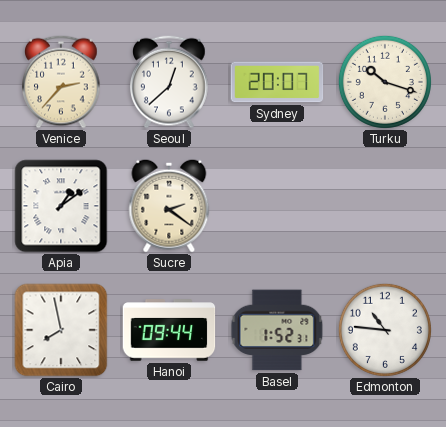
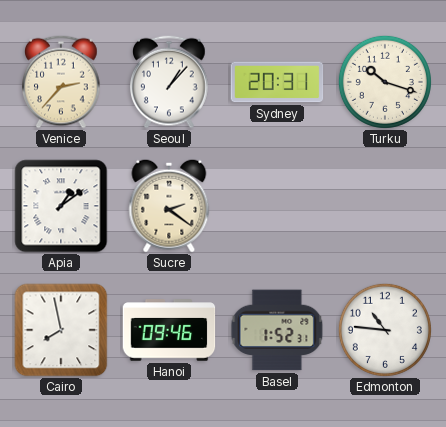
Seoul: 12:38 -> 1:07
Sydney: 20:07 -> 20:31
Hanoi: 09:44 -> 09:46
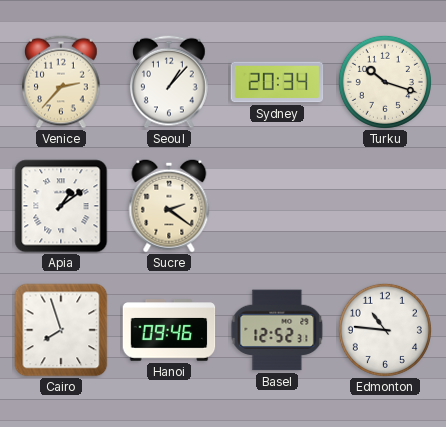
Sydney: 20:31 -> 20:34
Cairo: 7:58 -> 7:57
Basel: 1:52 -> 12:52
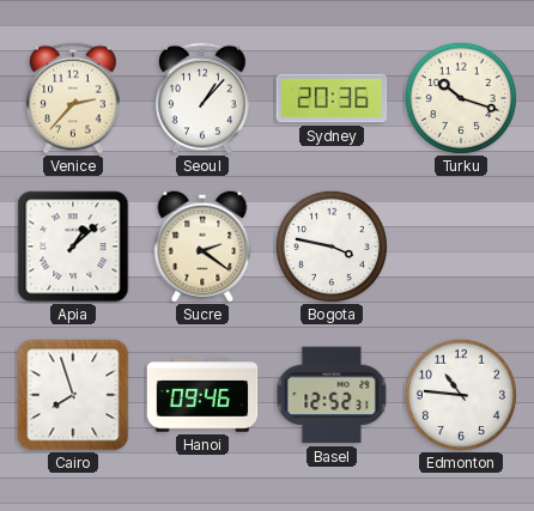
Sydney: 20:34 -> 20:36
Apia: 1:09 -> 1:08
Bogota: none -> 3:47
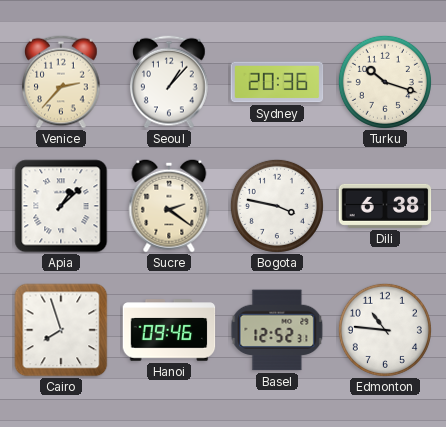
Dili: none -> 6:38
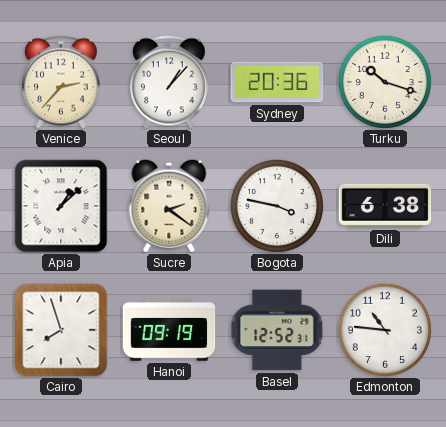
Hanoi: 09:46 -> 09:19
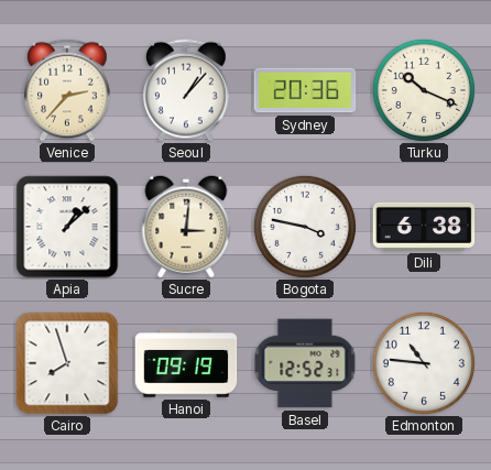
Turku: 10:18 -> 10:19
Sucre: 2:21 -> 3:01
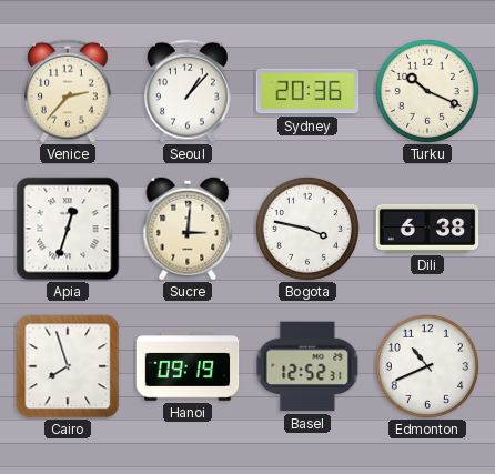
Apia: 1:08 -> 12:33
Edmonton: 10:46 -> 10:41
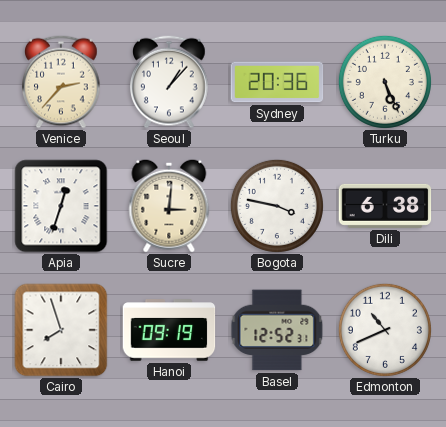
Turku: 10:19 -> 5:26
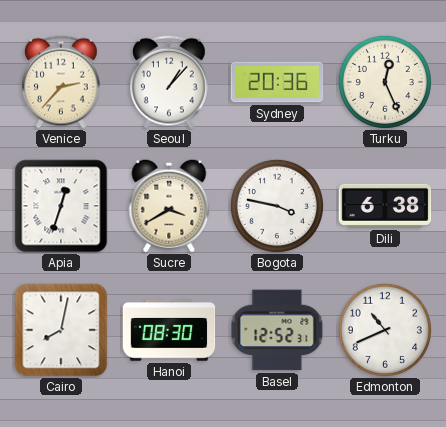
Turku: 5:26 -> 12:26
Sucre: 3:01 -> 3:40
Cairo: 7:57 -> 8:02
Hanoi: 09:19 -> 08:30
